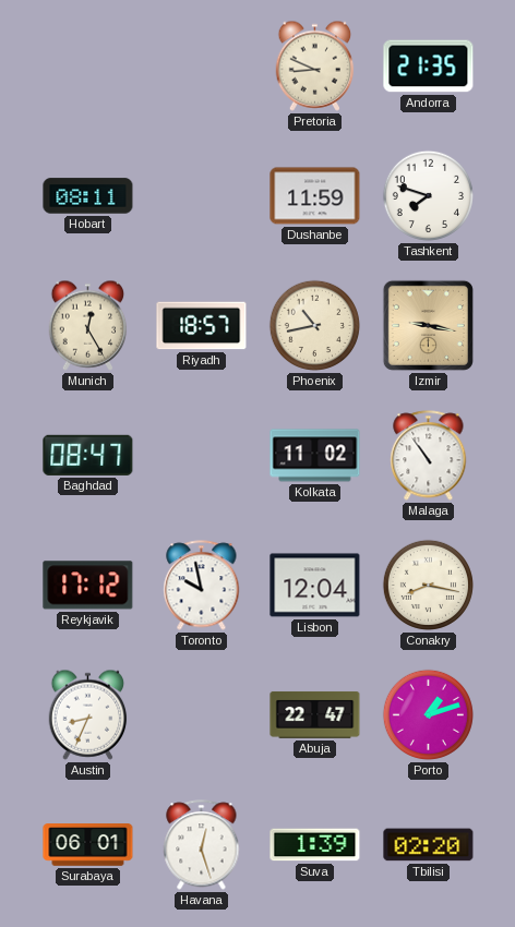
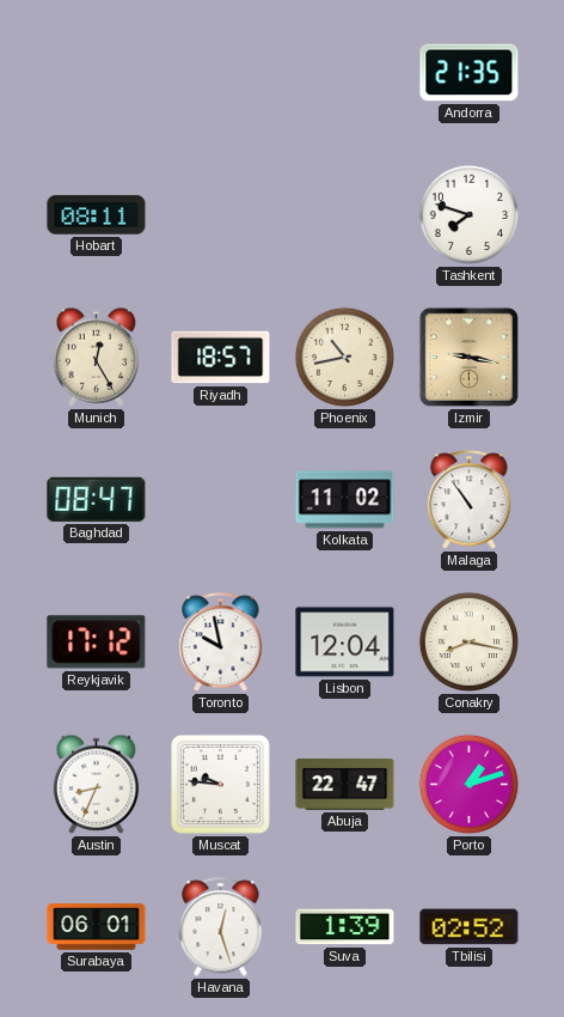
Pretoria: 8:49 -> none
Dushanbe: 11:59 -> none
Muscat: none -> 9:46
Tbilisi: 02:20 -> 02:52
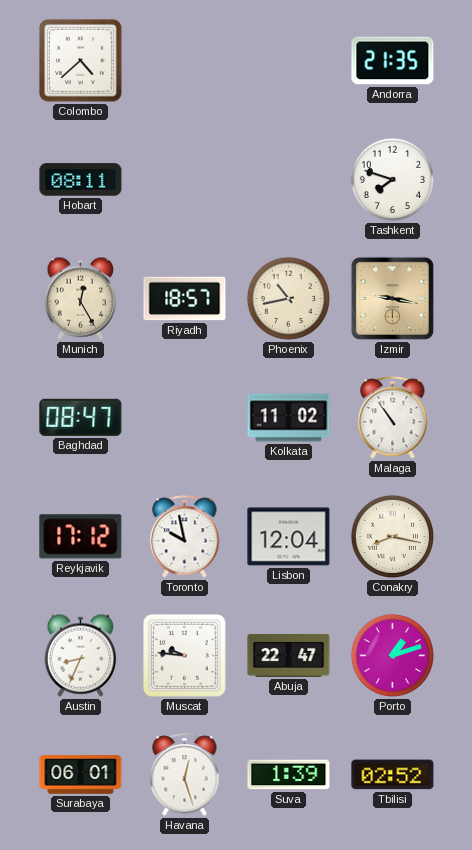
Colombo: none -> 4:38
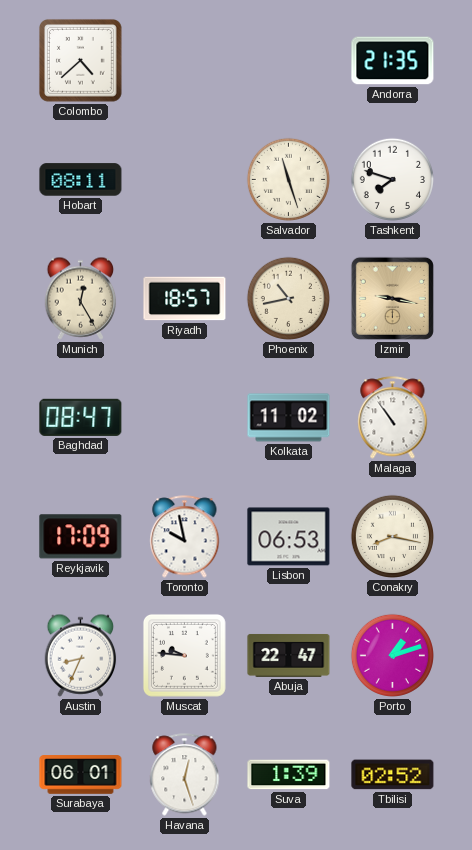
Salvador: none -> 11:27
Reykjavik: 17:12 -> 17:09
Lisbon: 12:04 -> 06:53
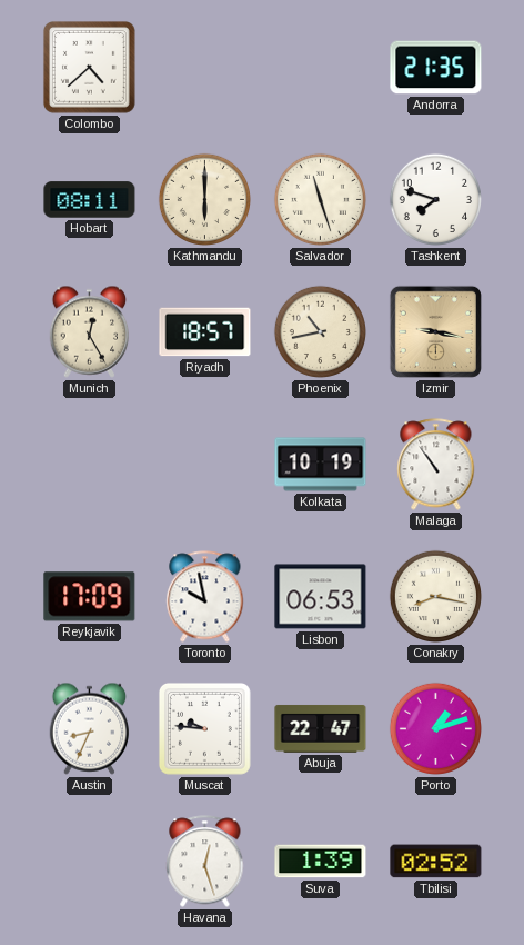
Kathmandu: none -> 6:00
Baghdad: 08:47 -> none
Kolkata: 11:02 -> 10:19
Surabaya: 06:01 -> none
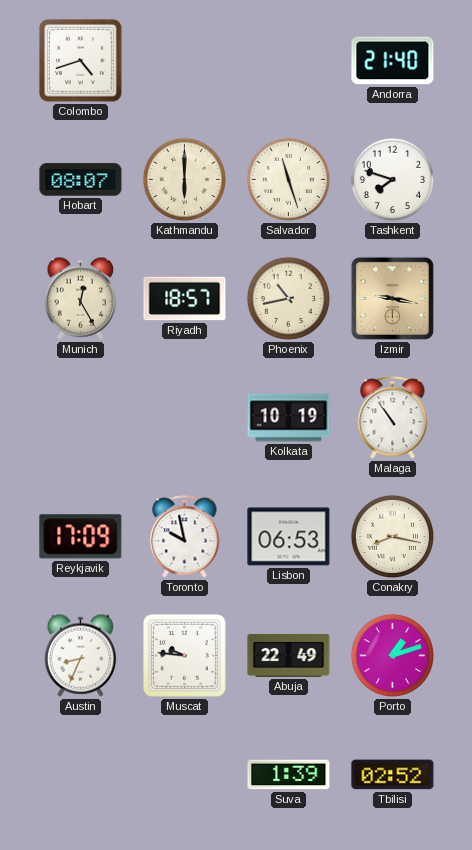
Colombo: 4:38 -> 4:42
Andorra: 21:35 -> 21:40
Hobart: 08:11 -> 08:07
Abuja: 22:47 -> 22:49
Havana: 12:27 -> none
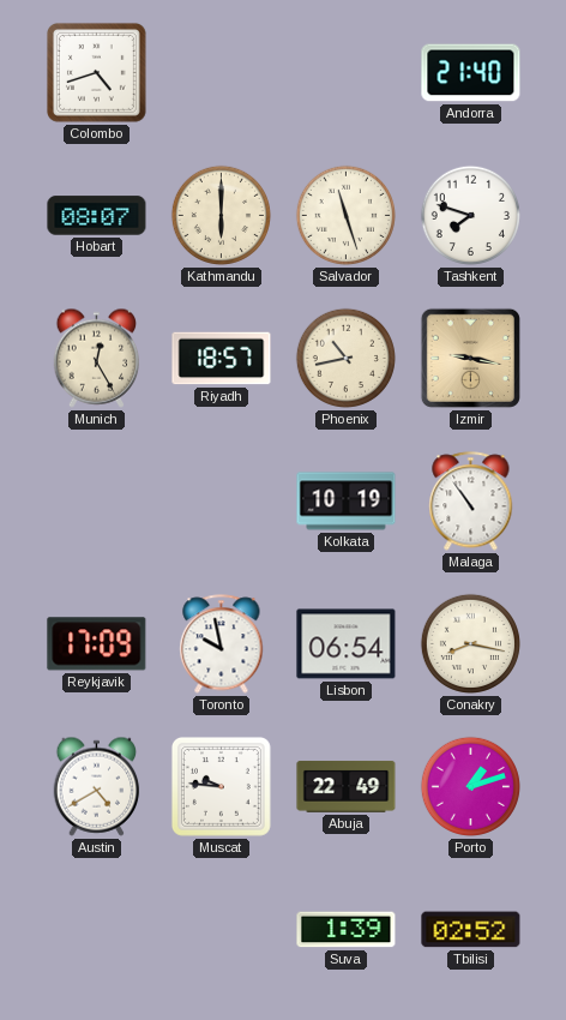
Lisbon: 06:53 -> 06:54
Austin: 8:34 -> 4:40
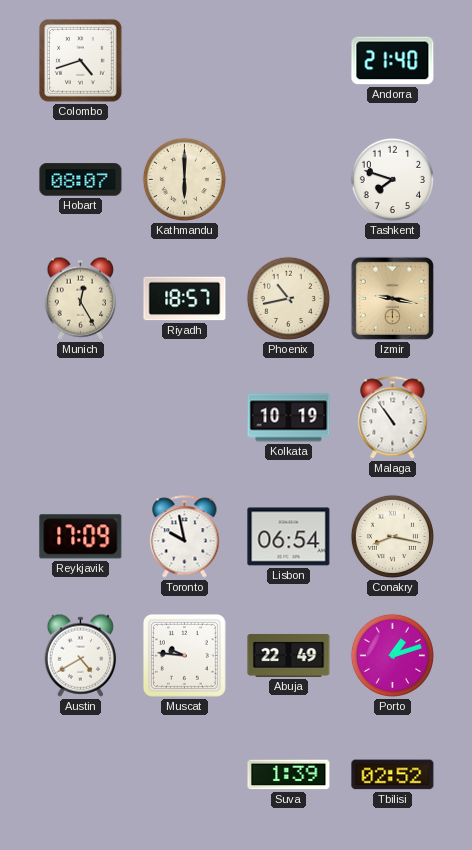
Salvador: 11:27 -> none
